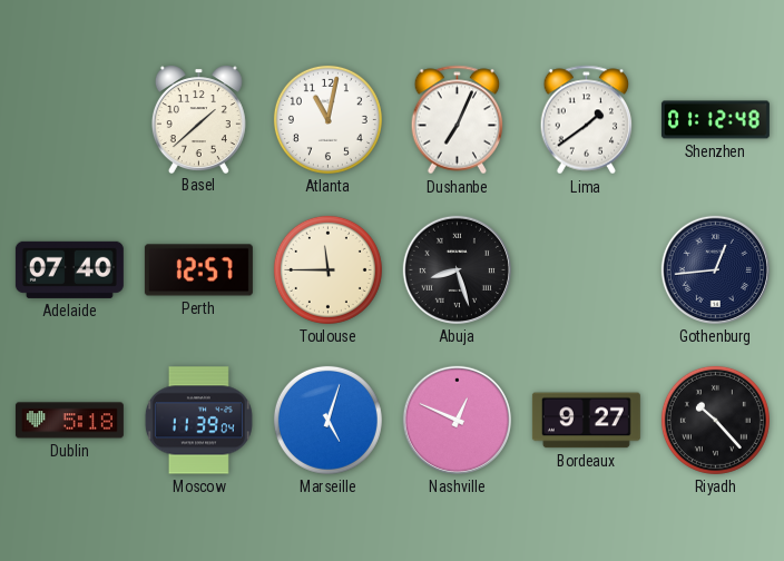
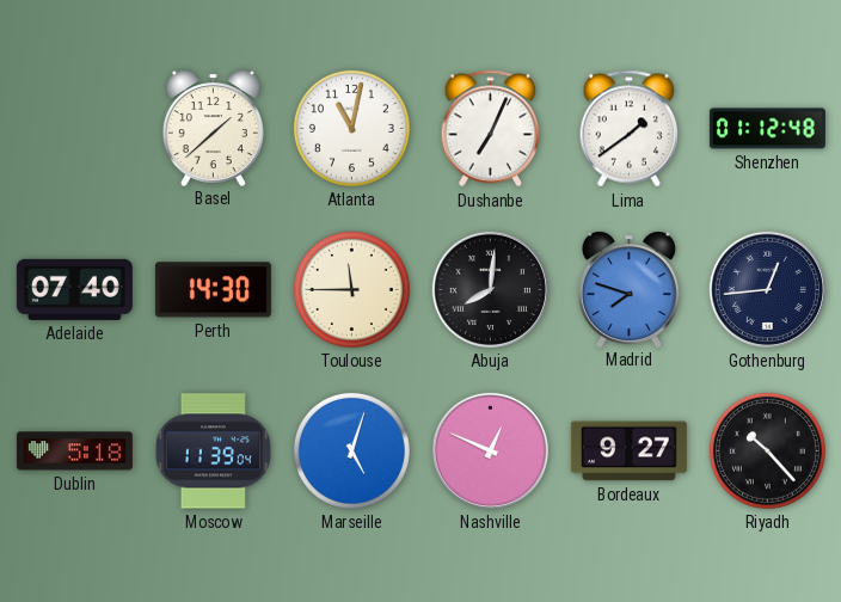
Perth: 12:57 -> 14:30
Abuja: 8:27 -> 8:01
Madrid: none -> 7:48
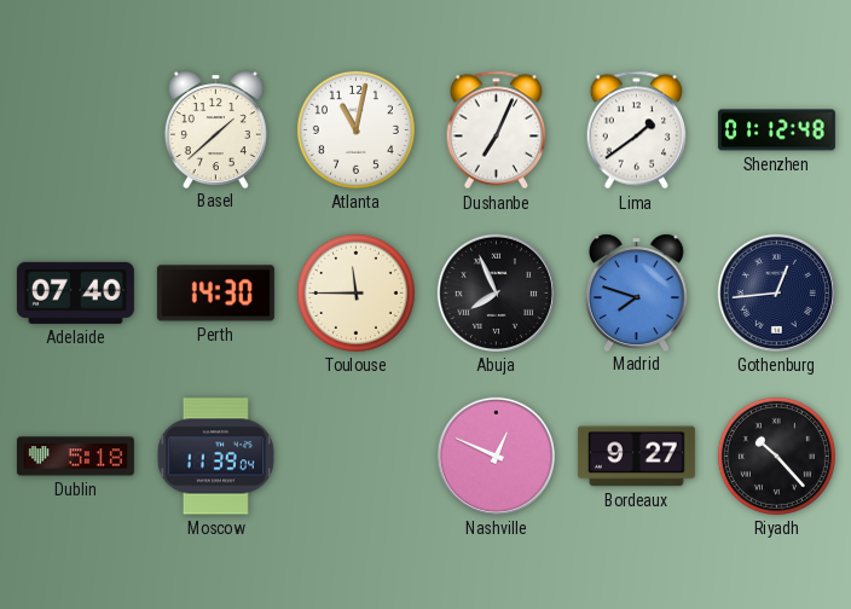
Abuja: 8:01 -> 7:56
Marseille: 5:03 -> none
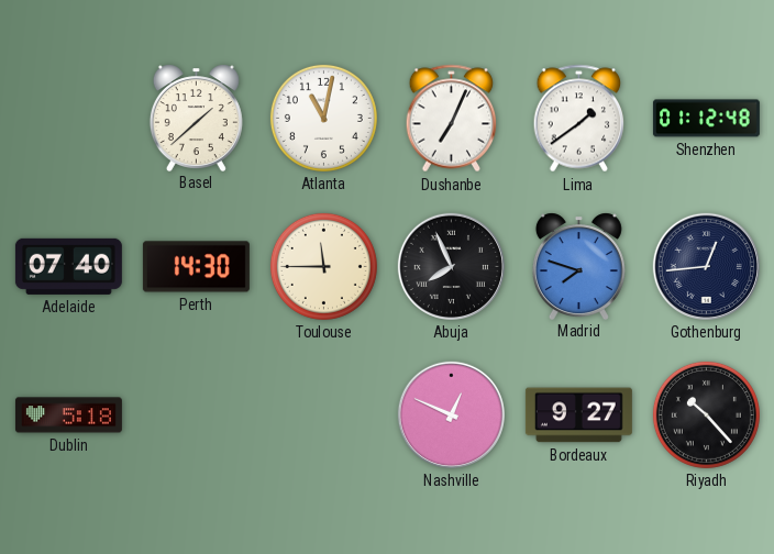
Moscow: 11:39 -> none
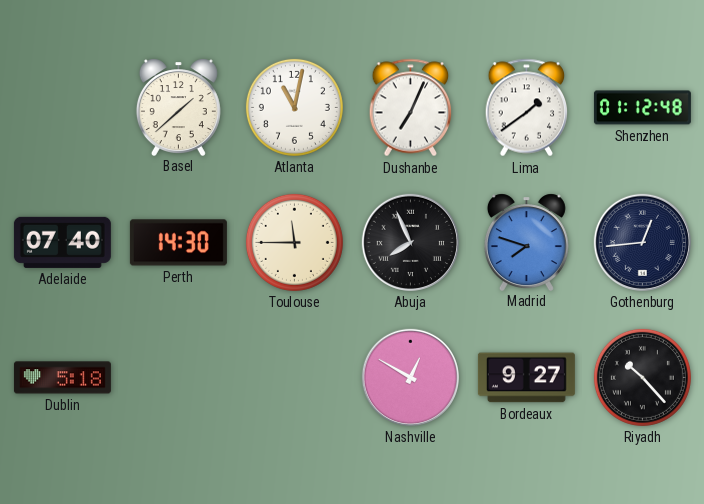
Nashville: 12:49 -> 12:50
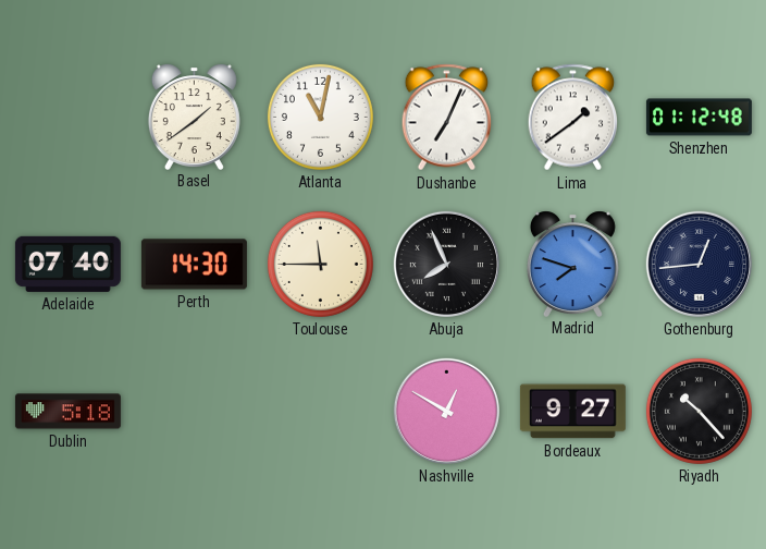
Basel: 1:38 -> 1:39
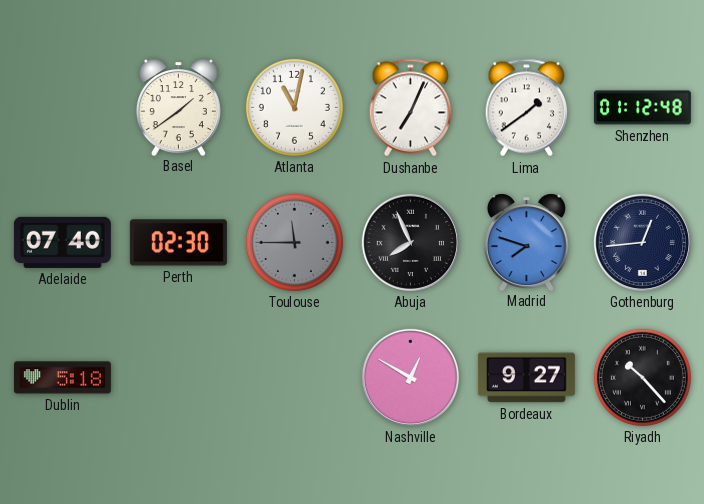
Perth: 14:30 -> 02:30
Toulouse dial: cream -> grey
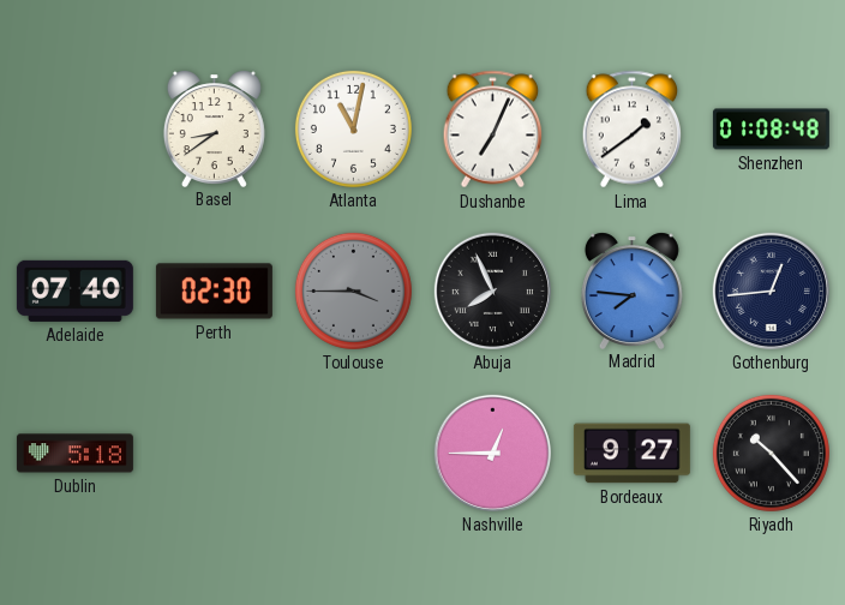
Basel: 1:39 -> 8:39
Shenzhen: 01:12 -> 01:08
Toulouse: 11:45 -> 3:45
Madrid: 7:48 -> 7:46
Nashville: 12:50 -> 12:45
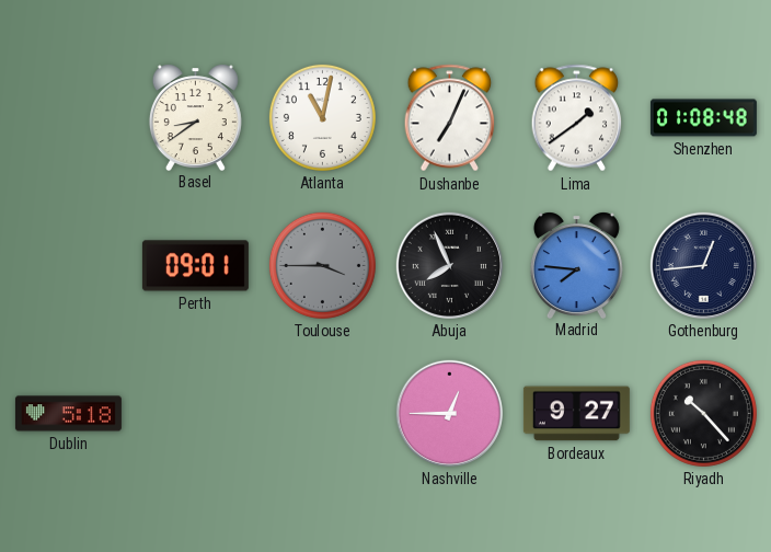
Adelaide: 07:40 -> none
Perth: 02:30 -> 09:01
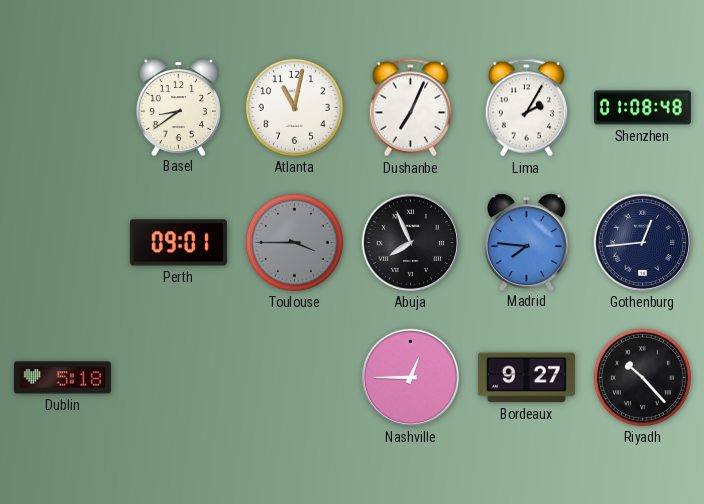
Lima: 1:39 -> 2:05
